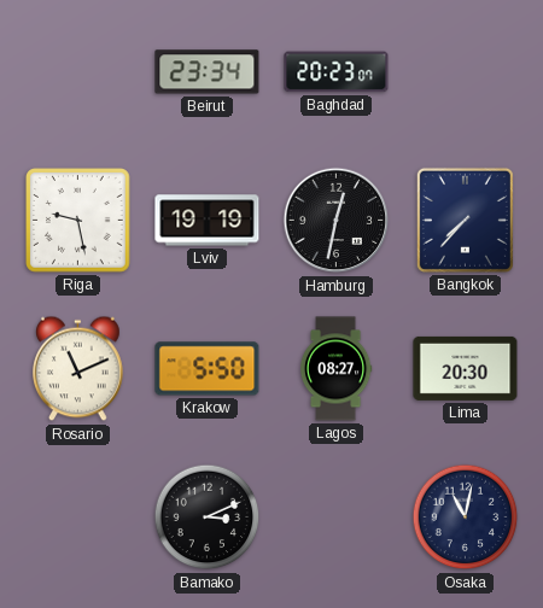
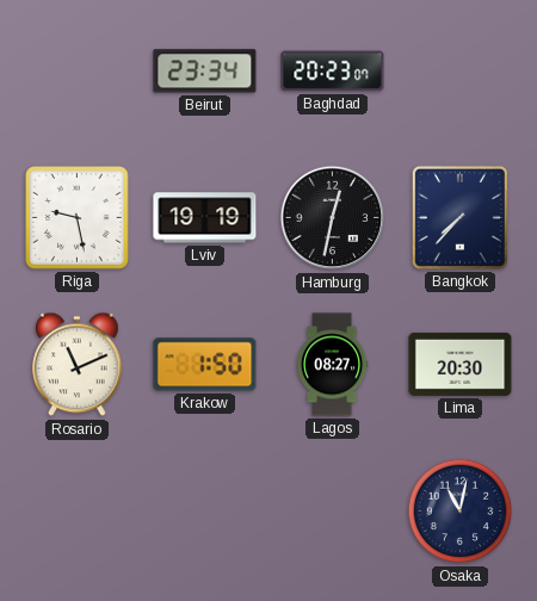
Krakow: 5:50 -> 1:50
Bamako: 3:11 -> none
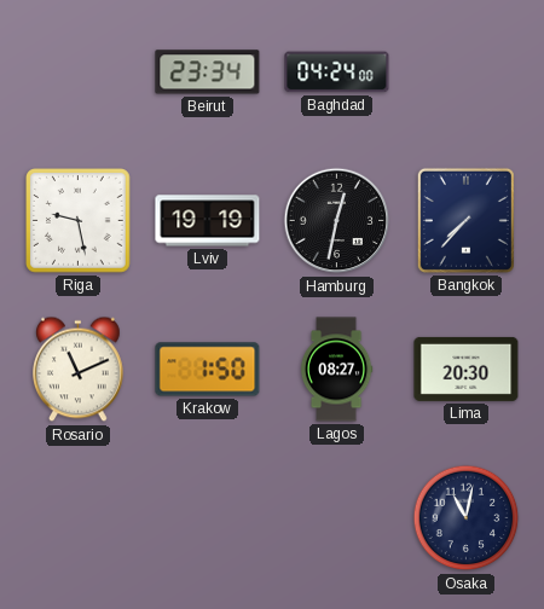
Baghdad: 20:23 -> 04:24
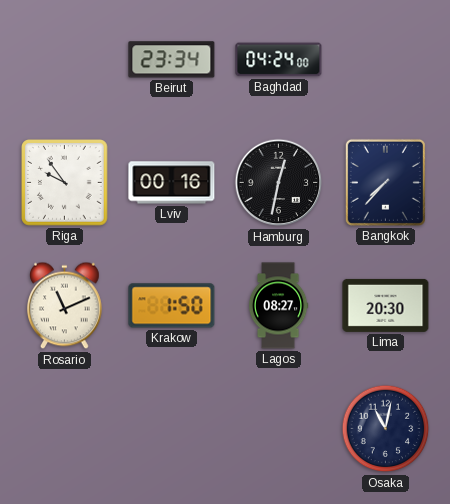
Riga: 9:28 -> 9:54
Lviv: 19:19 -> 00:16
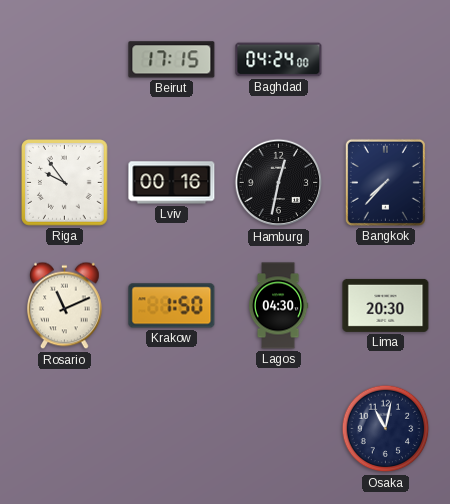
Beirut: 23:34 -> 17:15
Lagos: 08:27 -> 04:30
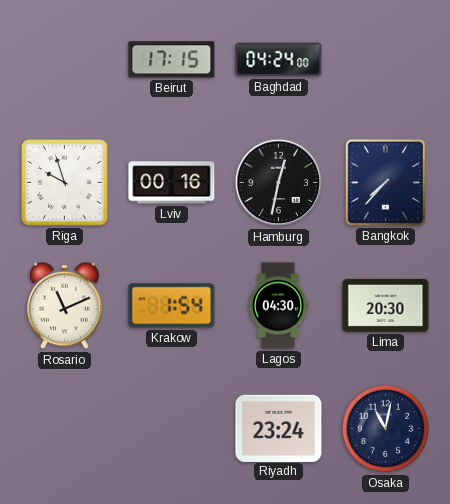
Riga: 9:54 -> 9:57
Krakow: 1:50 -> 1:54
Riyadh: none -> 23:24
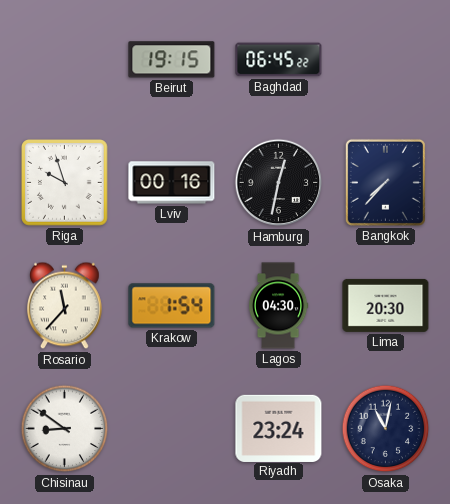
Beirut: 17:15 -> 19:15
Baghdad: 04:24 -> 06:45
Rosario: 11:11 -> 11:37
Chisinau: none -> 8:51
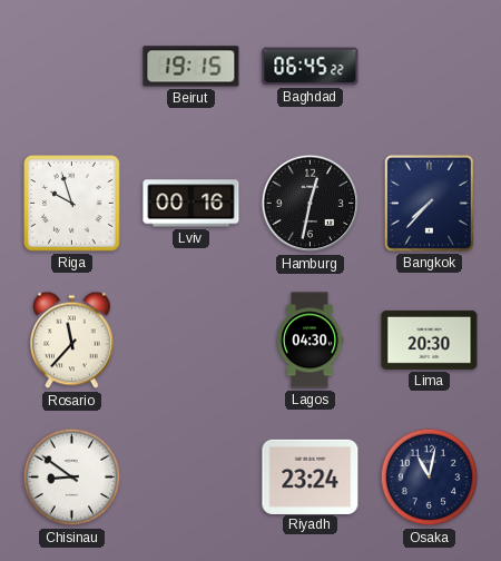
Krakow: 1:54 -> none
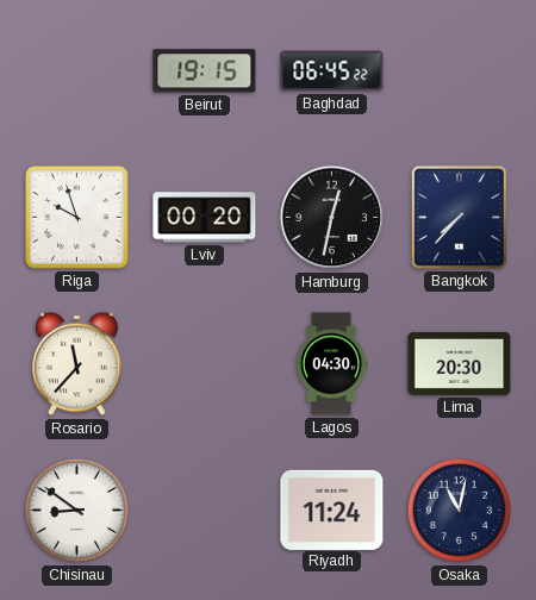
Lviv: 00:16 -> 00:20
Riyadh: 23:24 -> 11:24
